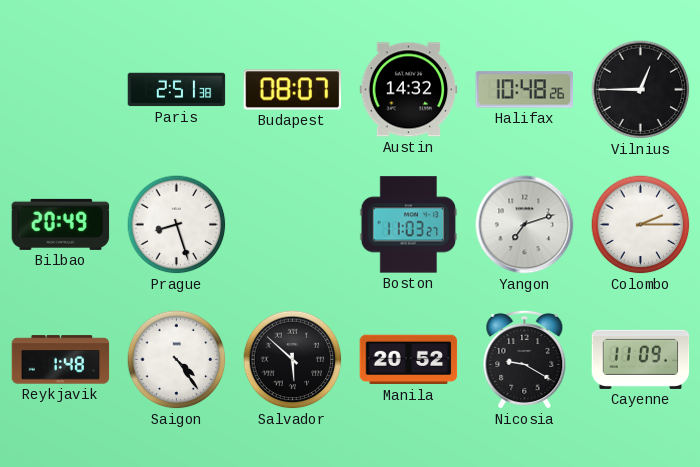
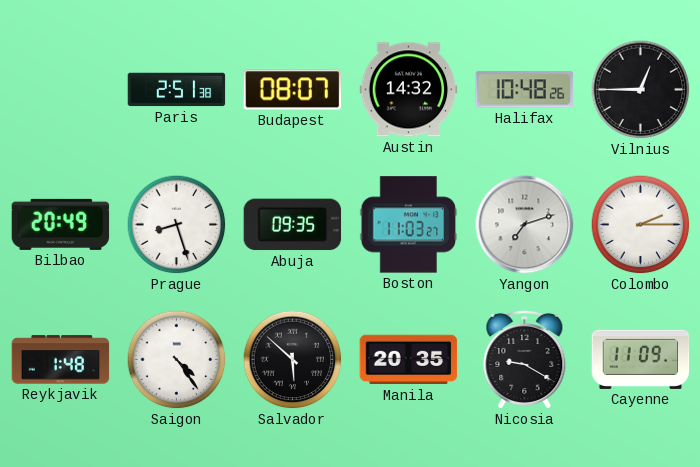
Abuja: none -> 09:35
Manila: 20:52 -> 20:35
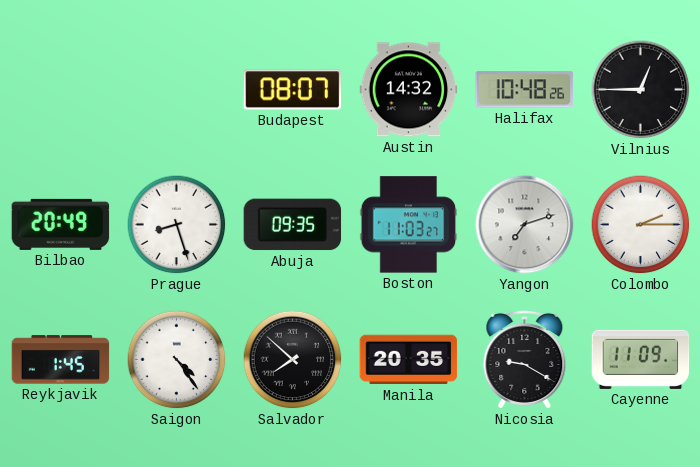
Paris: 2:51 -> none
Reykjavik: 1:48 -> 1:45
Salvador: 5:52 -> 7:52
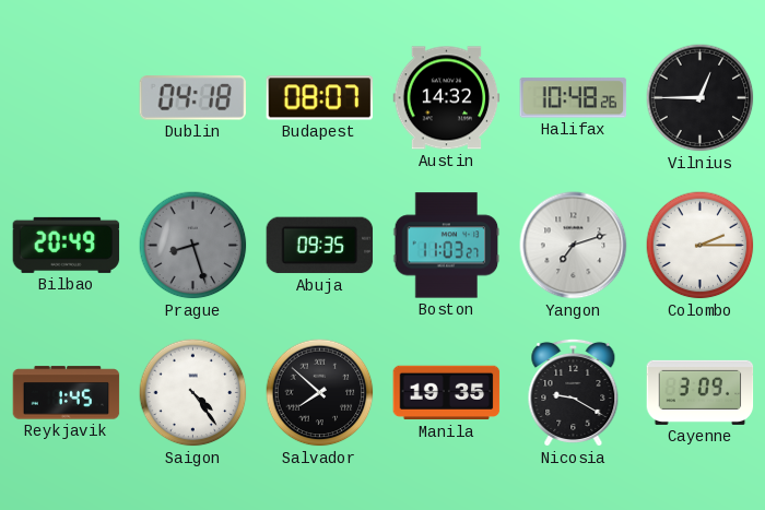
Dublin: none -> 04:18
Prague dial: white -> grey
Manila: 20:35 -> 19:35
Cayenne: 11:09 -> 3:09
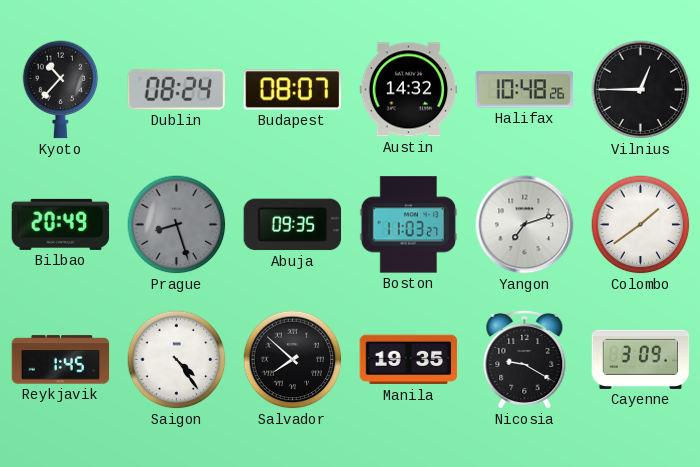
Kyoto: none -> 10:37
Dublin: 04:18 -> 08:24
Colombo: 2:15 -> 1:39
